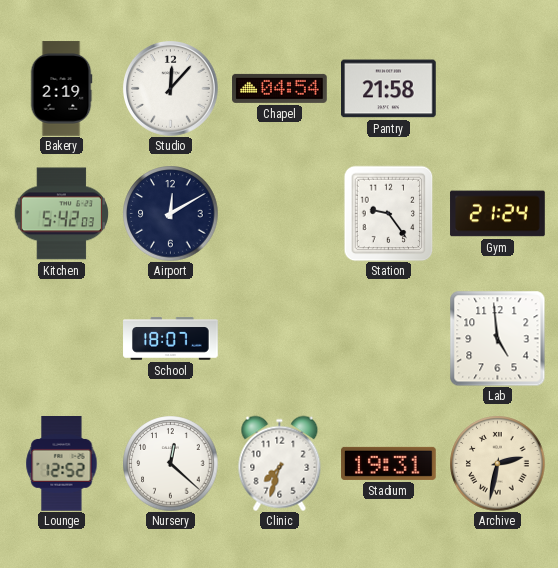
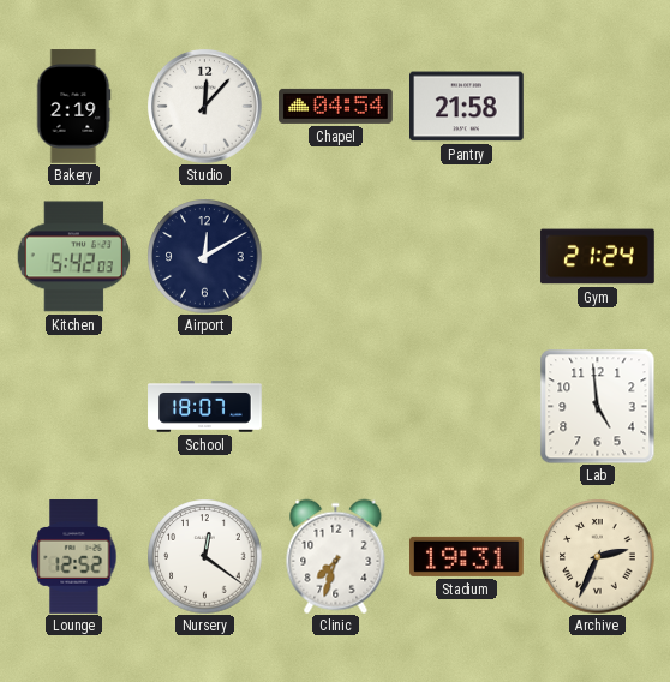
Station: 9:24 -> none
Nursery: 12:22 -> 12:21
Archive: 2:32 -> 2:34
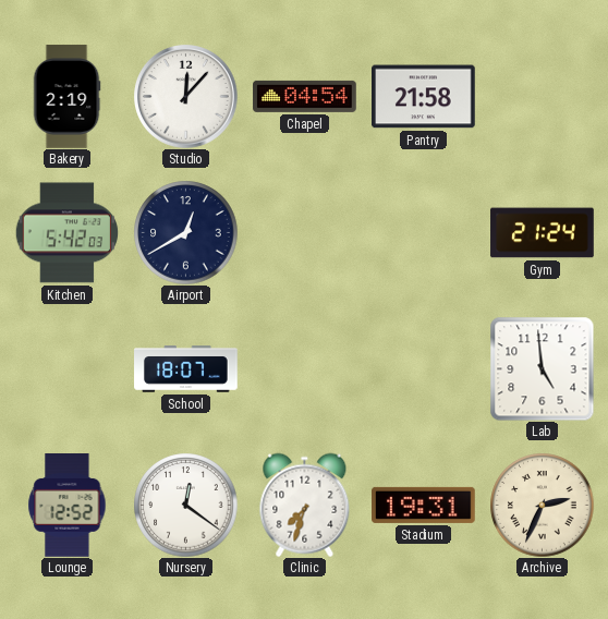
Airport: 12:10 -> 12:40
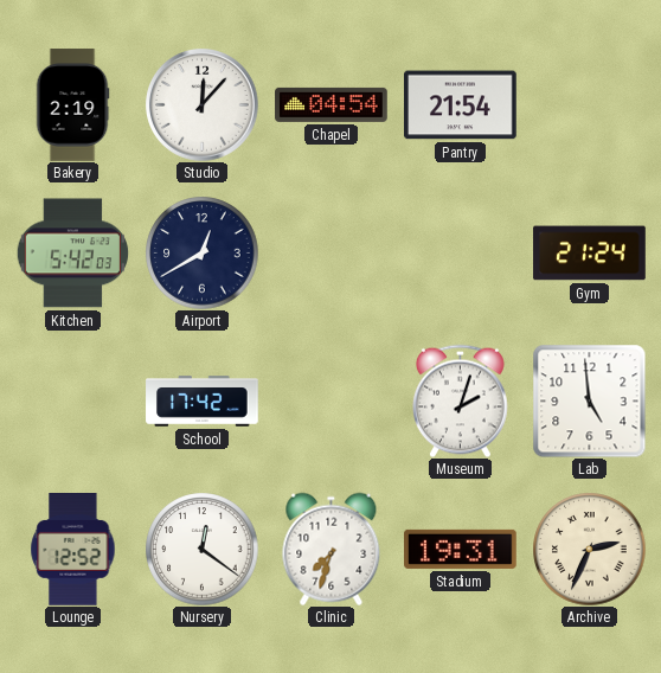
Pantry: 21:58 -> 21:54
School: 18:07 -> 17:42
Museum: none -> 2:03
